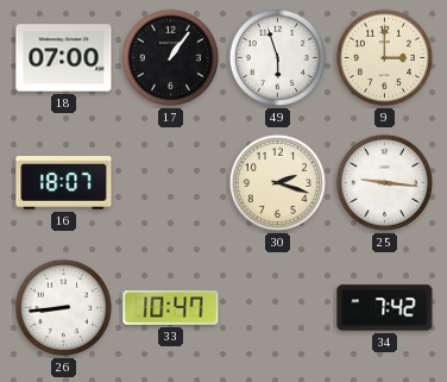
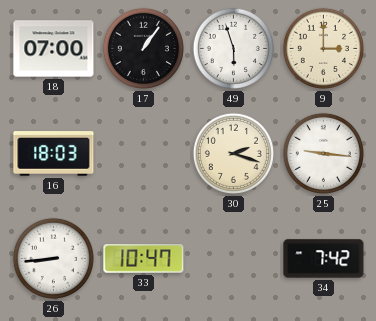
16: 18:07 -> 18:03
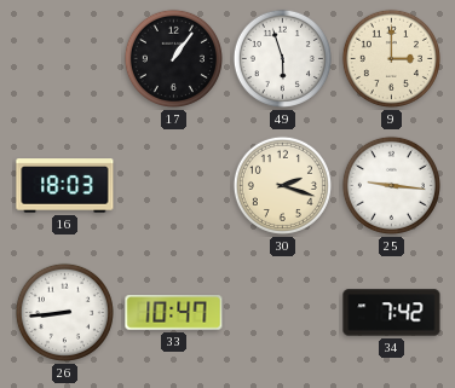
18: 07:00 -> none
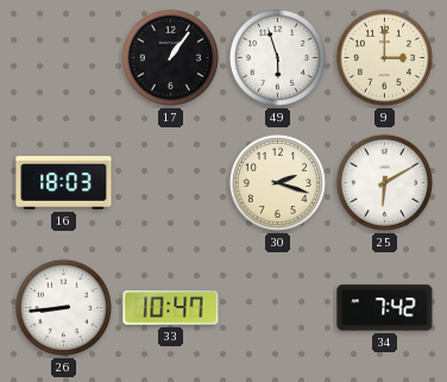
25: 9:16 -> 6:10
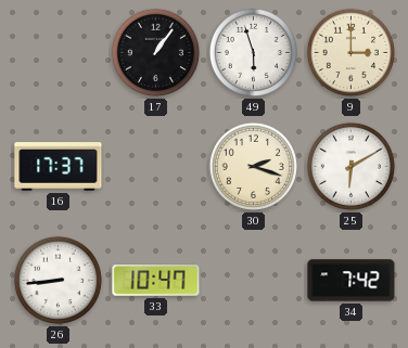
16: 18:03 -> 17:37
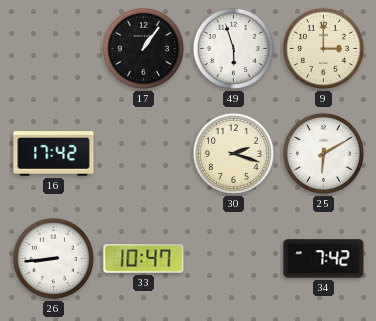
16: 17:37 -> 17:42
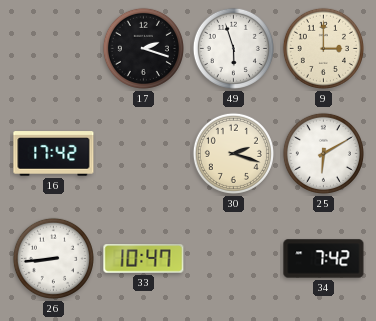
17: 1:06 -> 2:18
